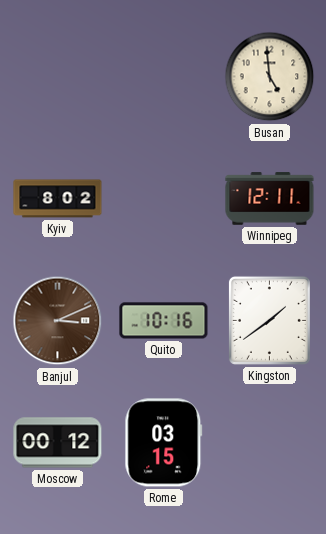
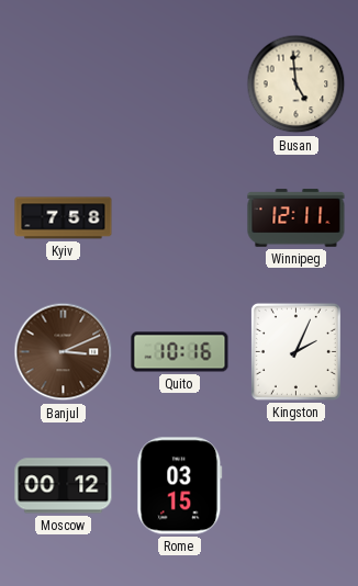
Kyiv: 8:02 -> 7:58
Kingston: 1:39 -> 2:04
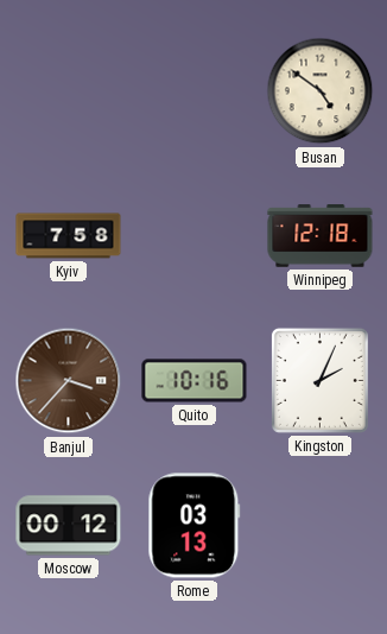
Busan: 4:59 -> 4:51
Winnipeg: 12:11 -> 12:18
Banjul: 3:11 -> 3:37
Rome: 03:15 -> 03:13
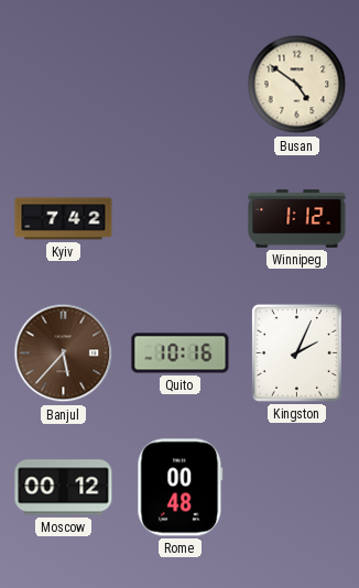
Kyiv: 7:58 -> 7:42
Winnipeg: 12:18 -> 1:12
Banjul: 3:37 -> 5:37
Rome: 03:13 -> 00:48
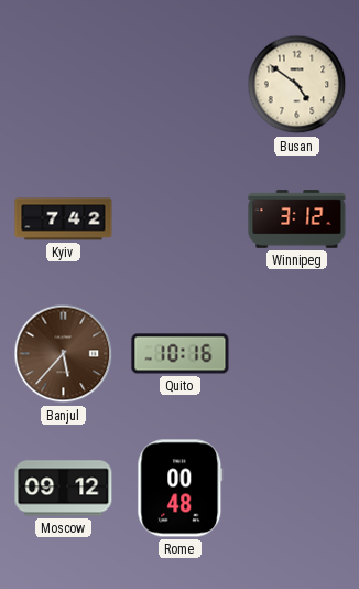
Winnipeg: 1:12 -> 3:12
Kingston: 2:04 -> none
Moscow: 00:12 -> 09:12
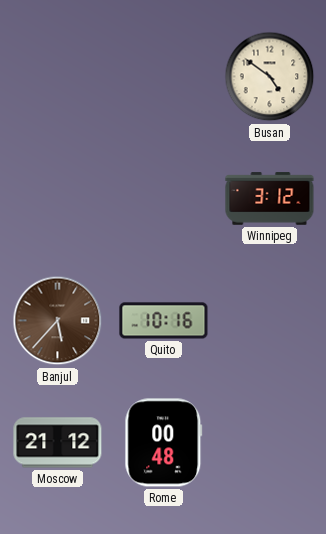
Kyiv: 7:42 -> none
Moscow: 09:12 -> 21:12
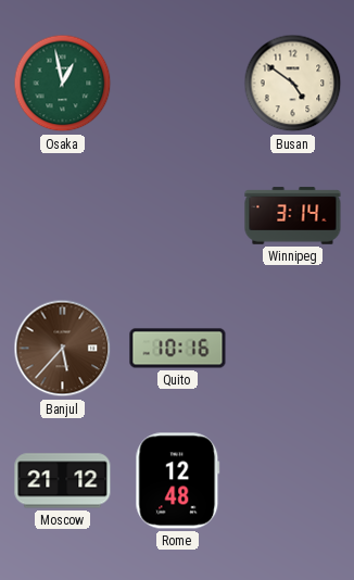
Osaka: none -> 12:58
Winnipeg: 3:12 -> 3:14
Rome: 00:48 -> 12:48
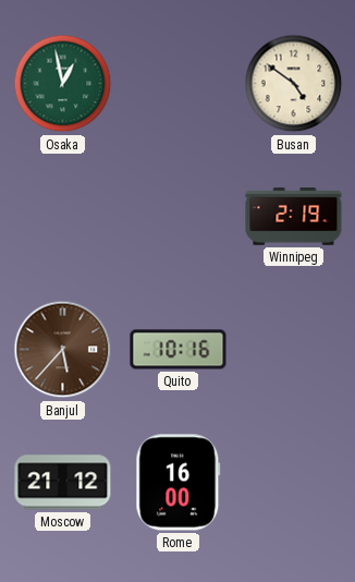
Winnipeg: 3:14 -> 2:19
Rome: 12:48 -> 16:00
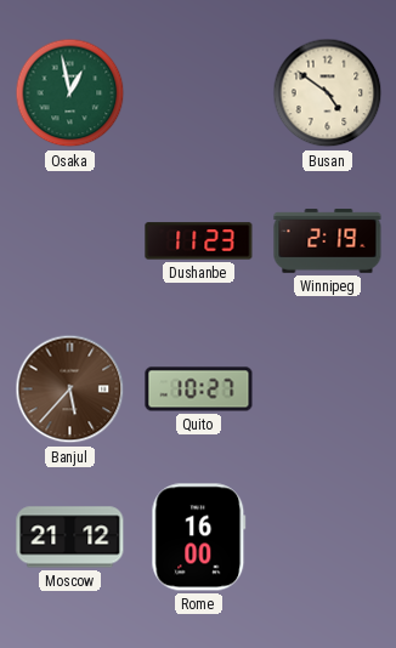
Dushanbe: none -> 11:23
Quito: 10:16 -> 10:27
